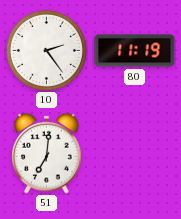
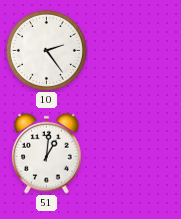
80: 11:19 -> none
51: 7:01 -> 1:01
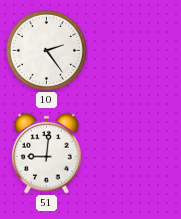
51: 1:01 -> 9:01
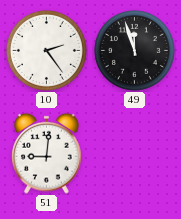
49: none -> 11:57
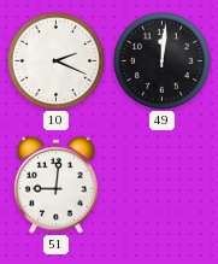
10: 2:24 -> 2:19
49: 11:57 -> 12:01
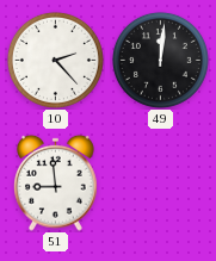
10: 2:19 -> 2:23
51: 9:01 -> 8:59
